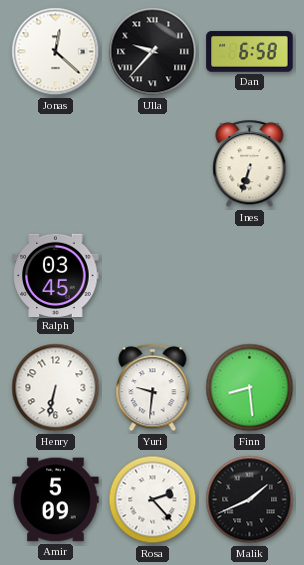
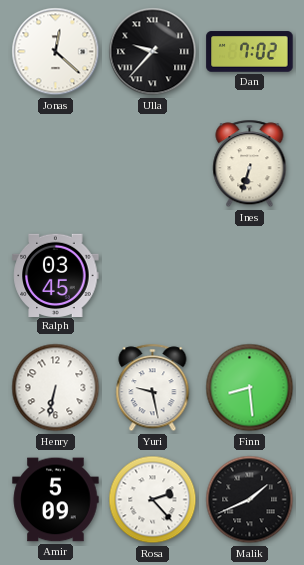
Dan: 6:58 -> 7:02
Yuri: 9:31 -> 9:28
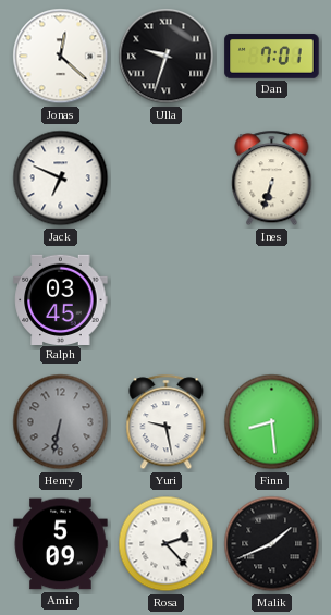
Ulla: 9:37 -> 9:33
Dan: 7:02 -> 7:01
Jack: none -> 6:49
Henry dial: white -> grey
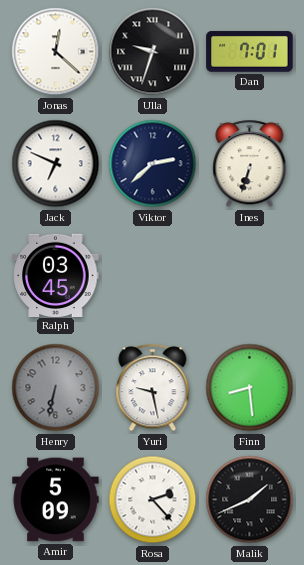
Viktor: none -> 2:38
